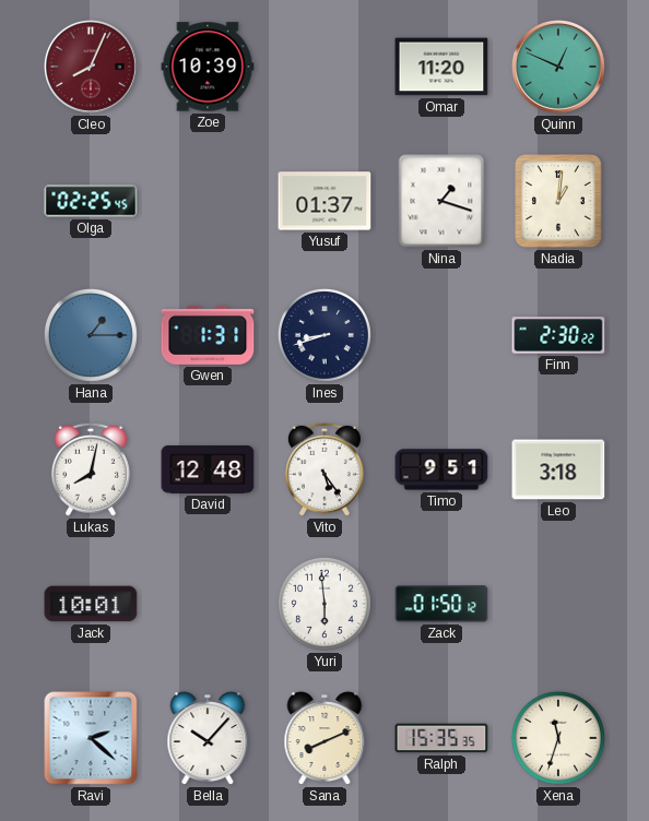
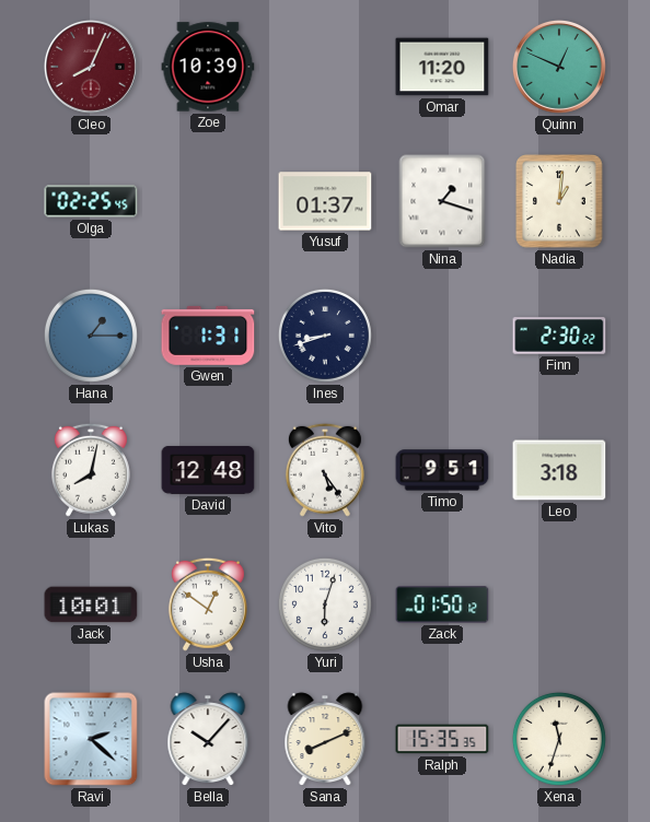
Usha: none -> 12:51
Yuri: 5:59 -> 6:03
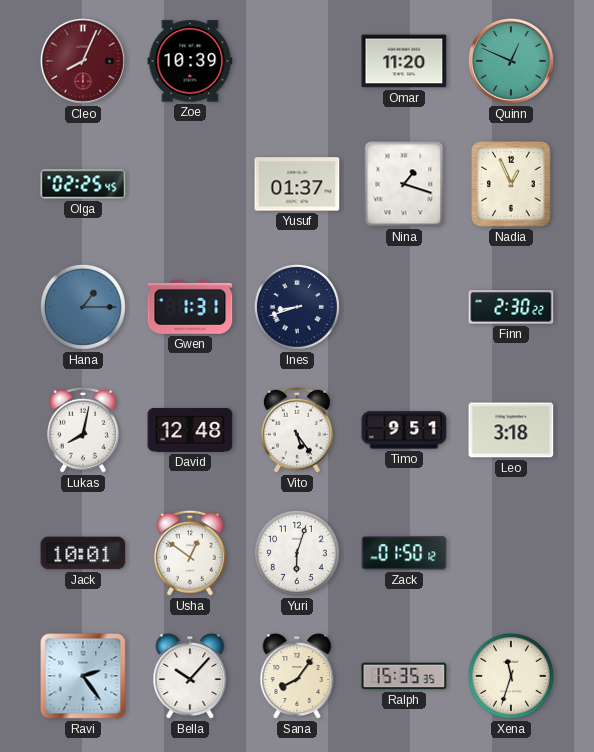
Nadia: 1:01 -> 12:56
Ravi: 2:22 -> 2:24
Sana: 8:11 -> 8:06
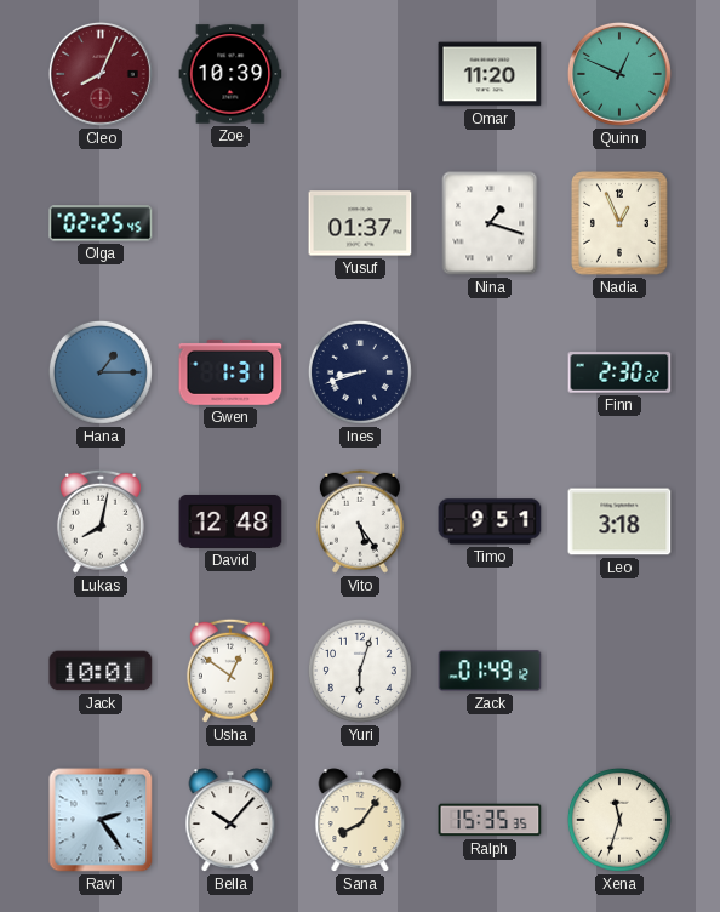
Zack: 01:50 -> 01:49
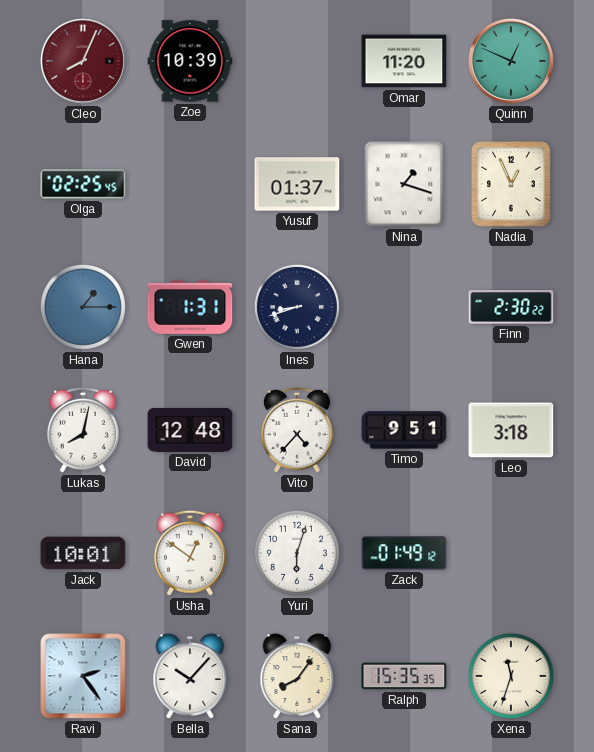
Vito: 5:24 -> 4:37
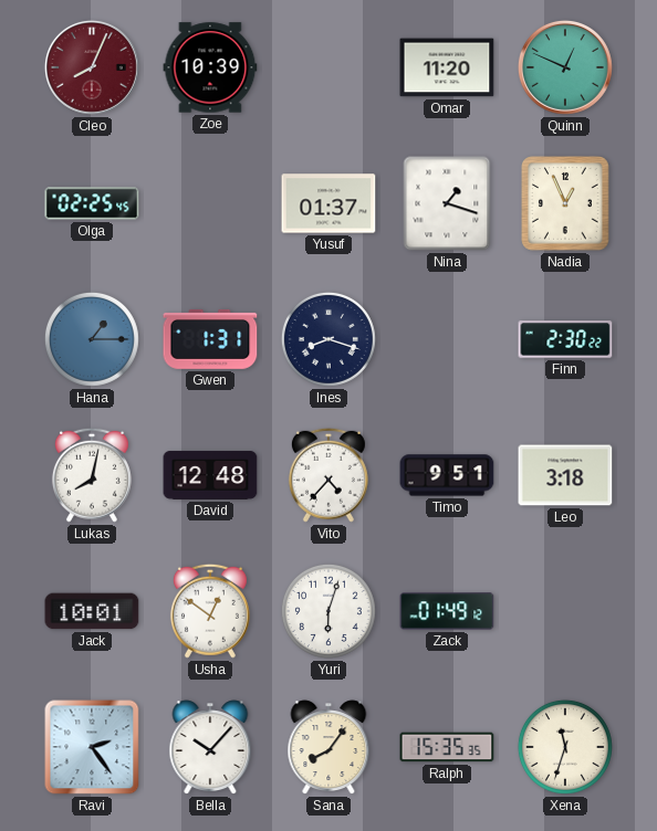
Ines: 8:42 -> 8:18
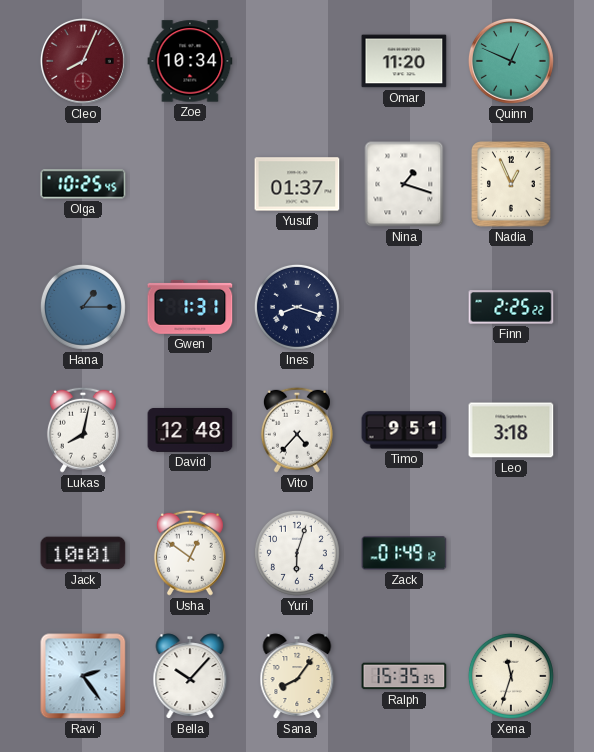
Zoe: 10:39 -> 10:34
Olga: 02:25 -> 10:25
Finn: 2:30 -> 2:25
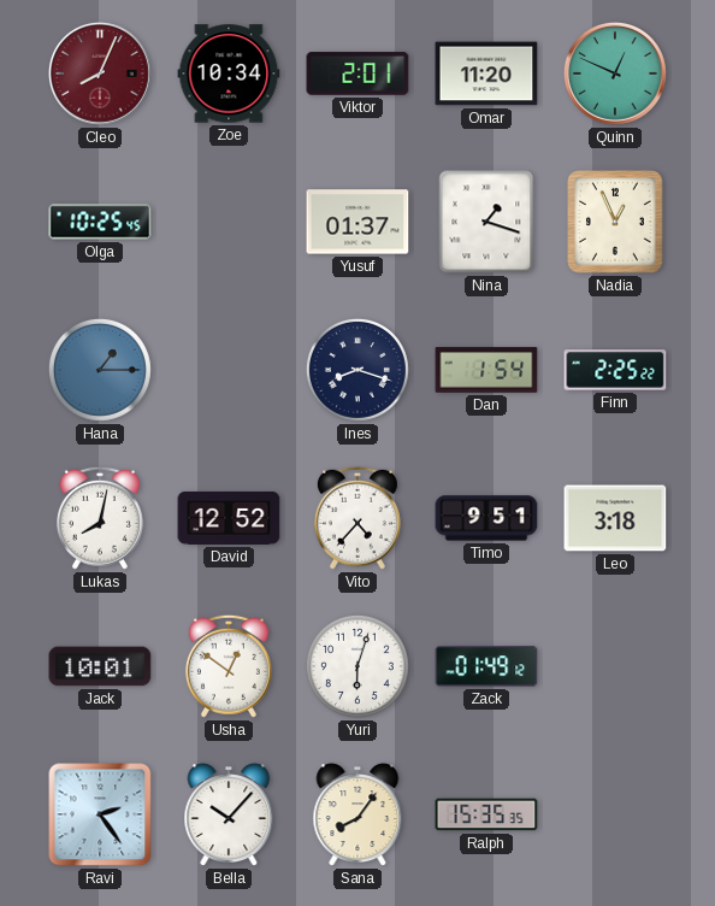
Viktor: none -> 2:01
Gwen: 1:31 -> none
Dan: none -> 1:54
David: 12:48 -> 12:52
Xena: 11:33 -> none
